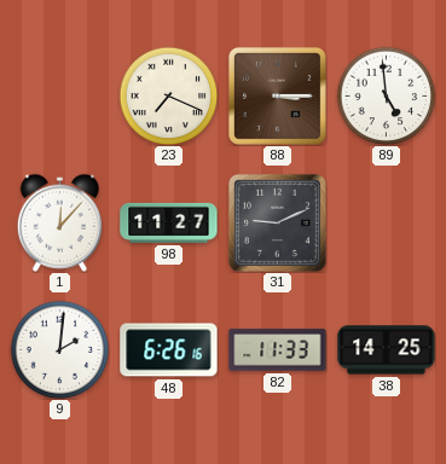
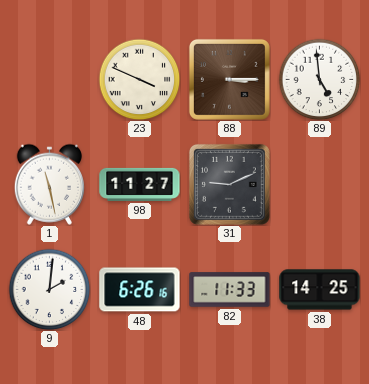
23: 7:19 -> 3:49
1: 12:07 -> 11:28
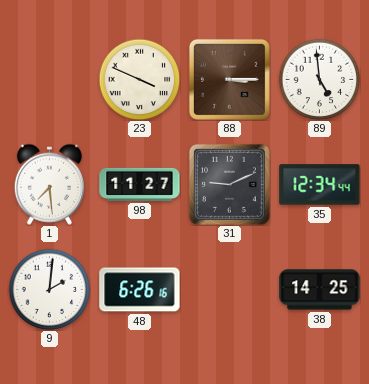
1: 11:28 -> 7:29
35: none -> 12:34
82: 11:33 -> none
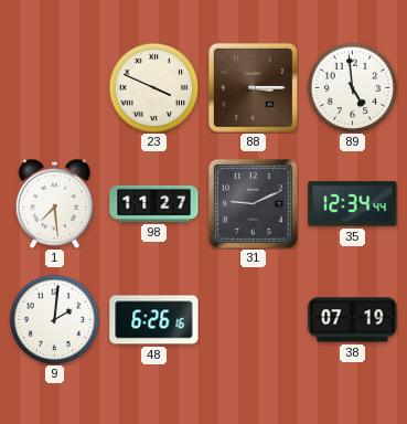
38: 14:25 -> 07:19
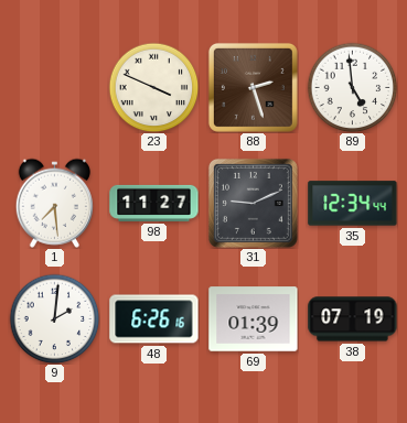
88: 3:15 -> 2:27
69: none -> 01:39
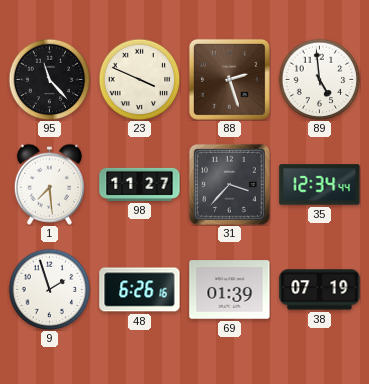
95: none -> 11:23
31: 9:11 -> 3:37
9: 2:01 -> 1:57
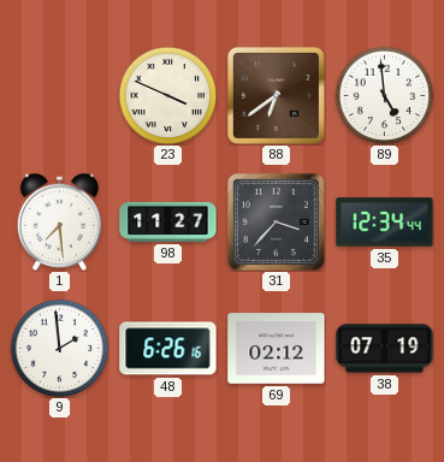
95: 11:23 -> none
88: 2:27 -> 6:39
9: 1:57 -> 1:59
69: 01:39 -> 02:12
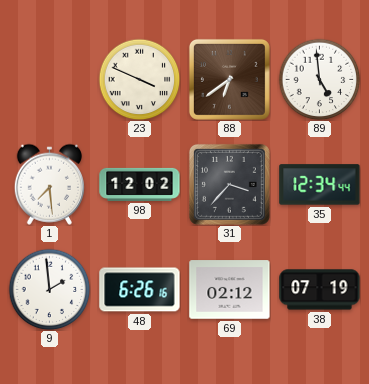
98: 11:27 -> 12:02
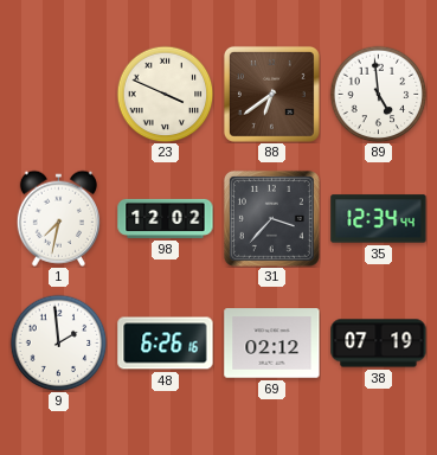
1: 7:29 -> 7:32
